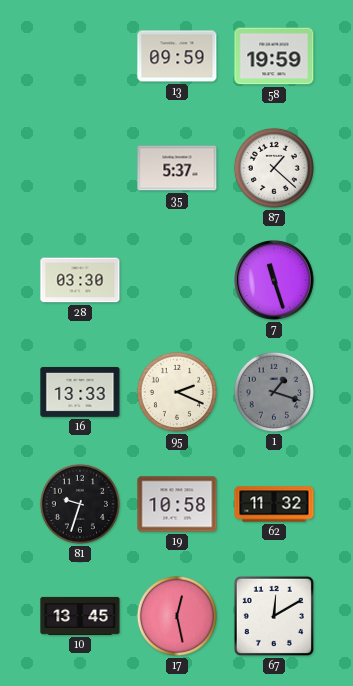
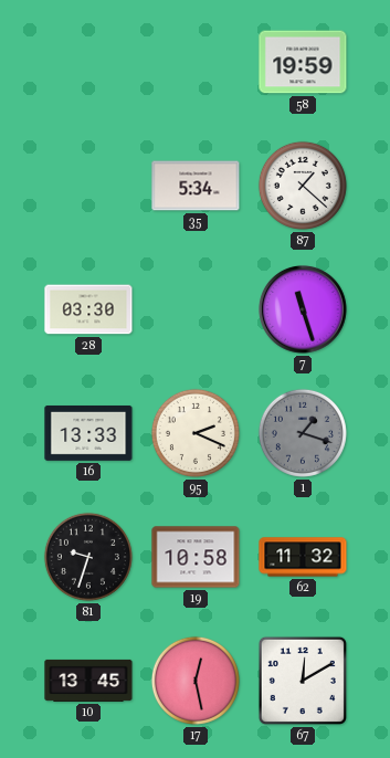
13: 09:59 -> none
35: 5:37 -> 5:34
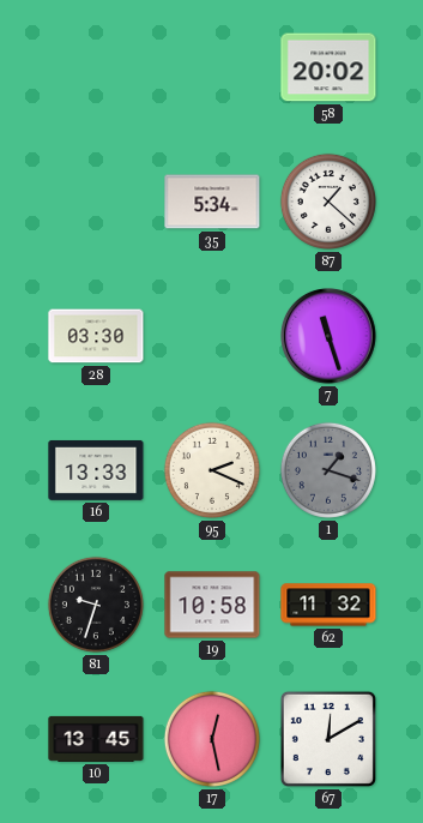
58: 19:59 -> 20:02
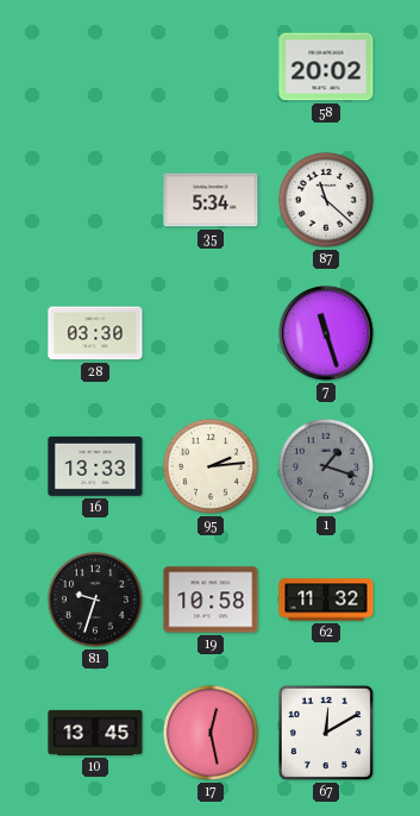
87: 1:22 -> 11:22
95: 2:19 -> 2:14
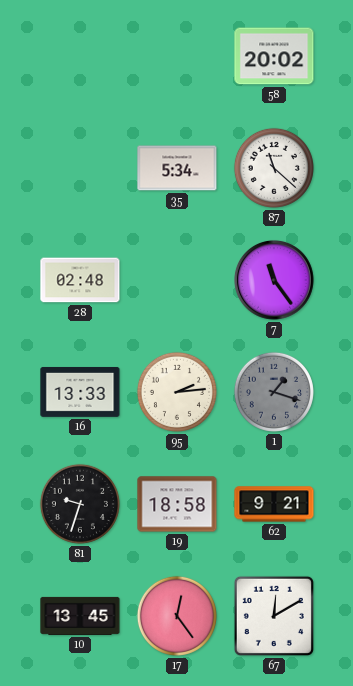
28: 03:30 -> 02:48
7: 11:27 -> 11:24
19: 10:58 -> 18:58
62: 11:32 -> 9:21
17: 12:28 -> 12:24
